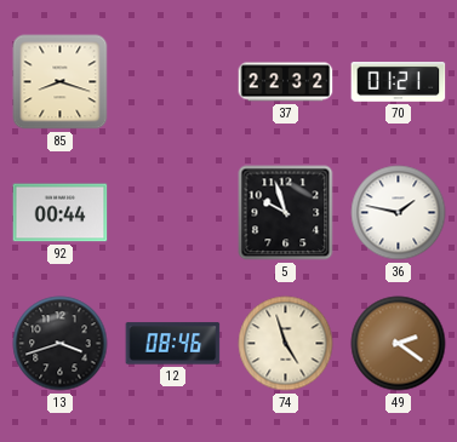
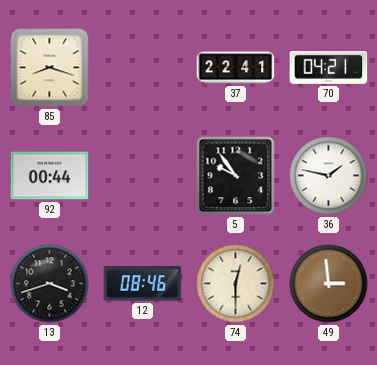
37: 22:32 -> 22:41
70: 01:21 -> 04:21
5: 9:57 -> 9:54
74: 4:57 -> 12:30
49: 2:21 -> 2:59
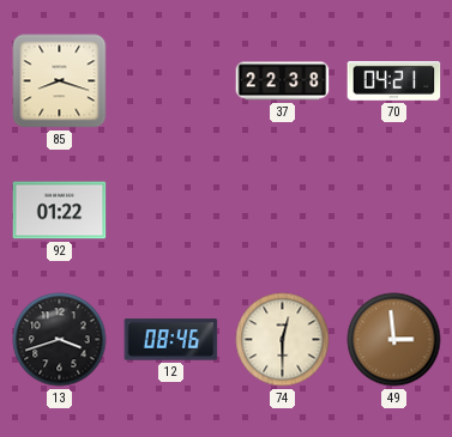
37: 22:41 -> 22:38
92: 00:44 -> 01:22
5: 9:54 -> none
36: 1:47 -> none
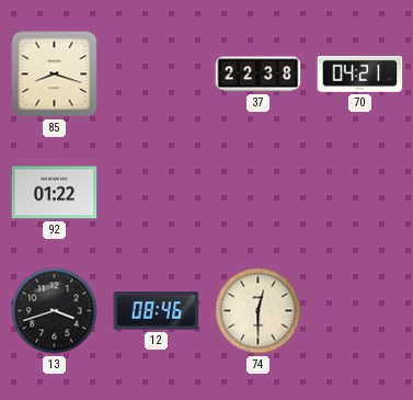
49: 2:59 -> none
